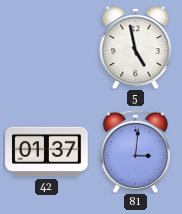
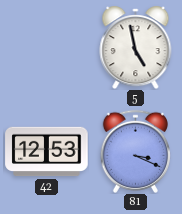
42: 01:37 -> 12:53
81: 3:01 -> 3:19
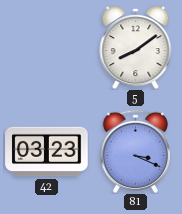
5: 4:58 -> 8:09
42: 12:53 -> 03:23
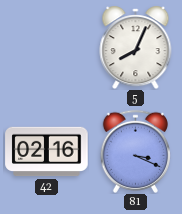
5: 8:09 -> 8:04
42: 03:23 -> 02:16
